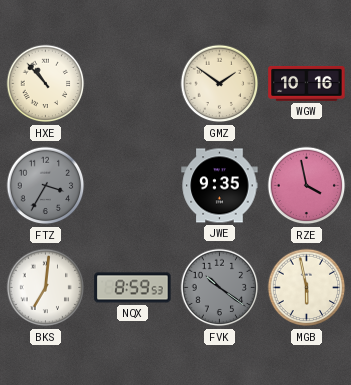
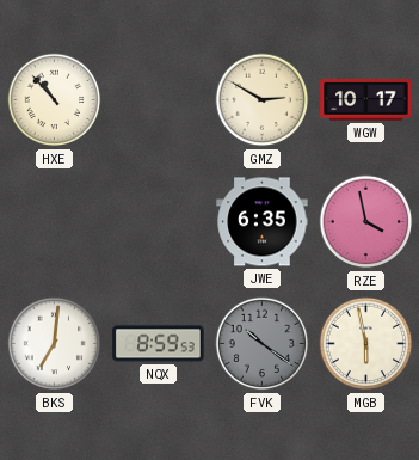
GMZ: 1:51 -> 2:50
WGW: 10:16 -> 10:17
FTZ: 3:35 -> none
JWE: 9:35 -> 6:35
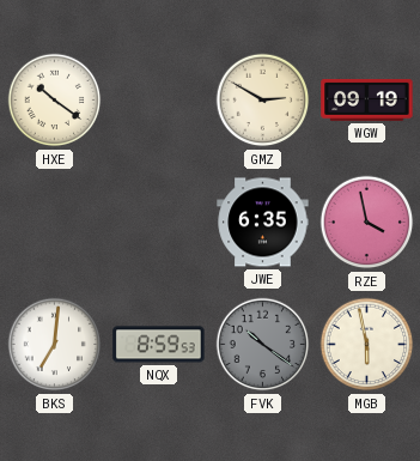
HXE: 10:53 -> 10:21
WGW: 10:17 -> 09:19
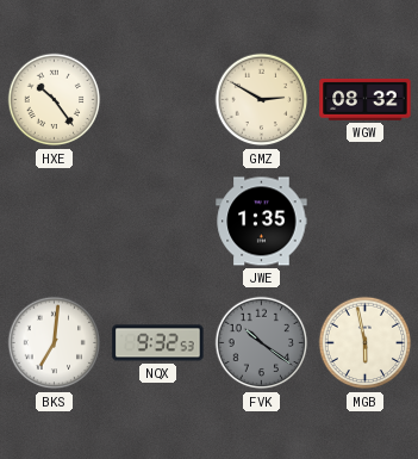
HXE: 10:21 -> 10:24
WGW: 09:19 -> 08:32
JWE: 6:35 -> 1:35
RZE: 3:58 -> none
NQX: 8:59 -> 9:32
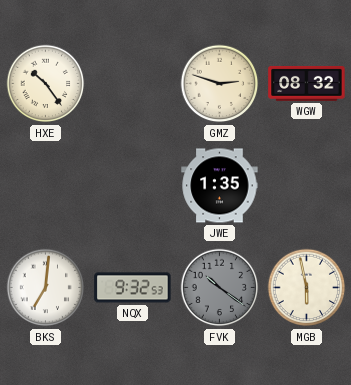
GMZ: 2:50 -> 2:48
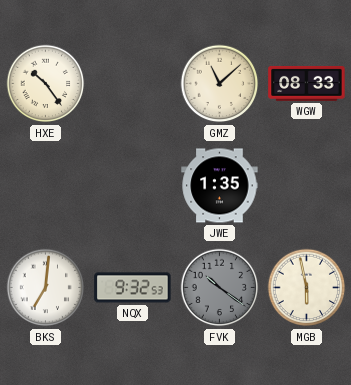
GMZ: 2:48 -> 11:08
WGW: 08:32 -> 08:33
